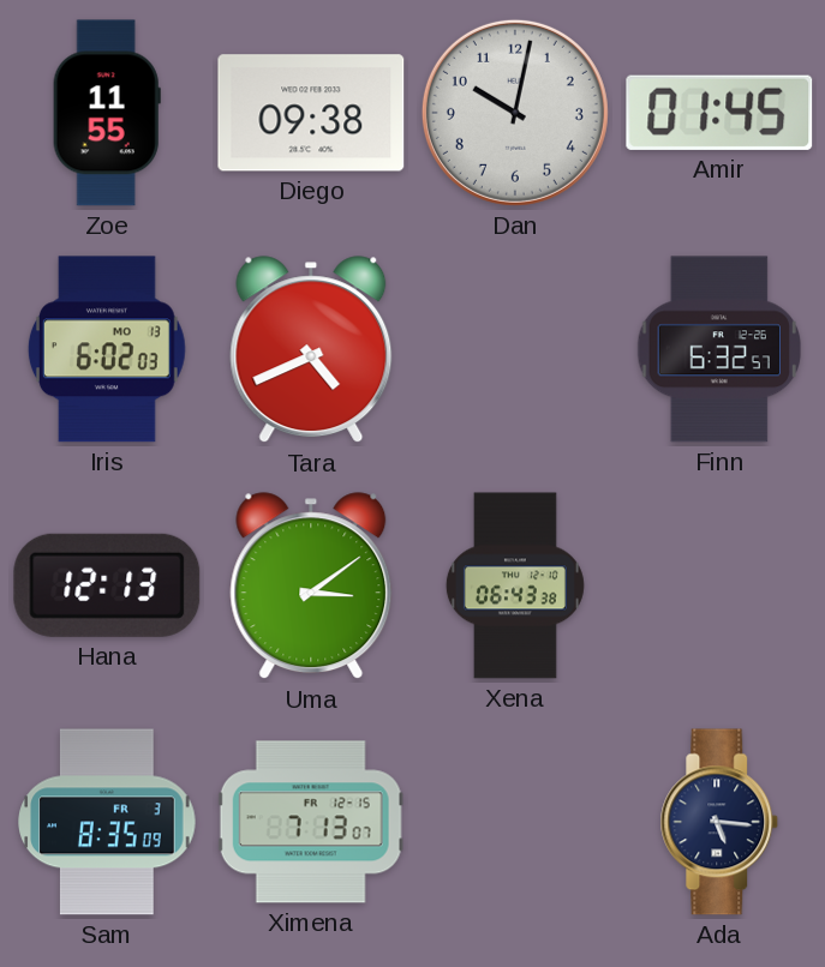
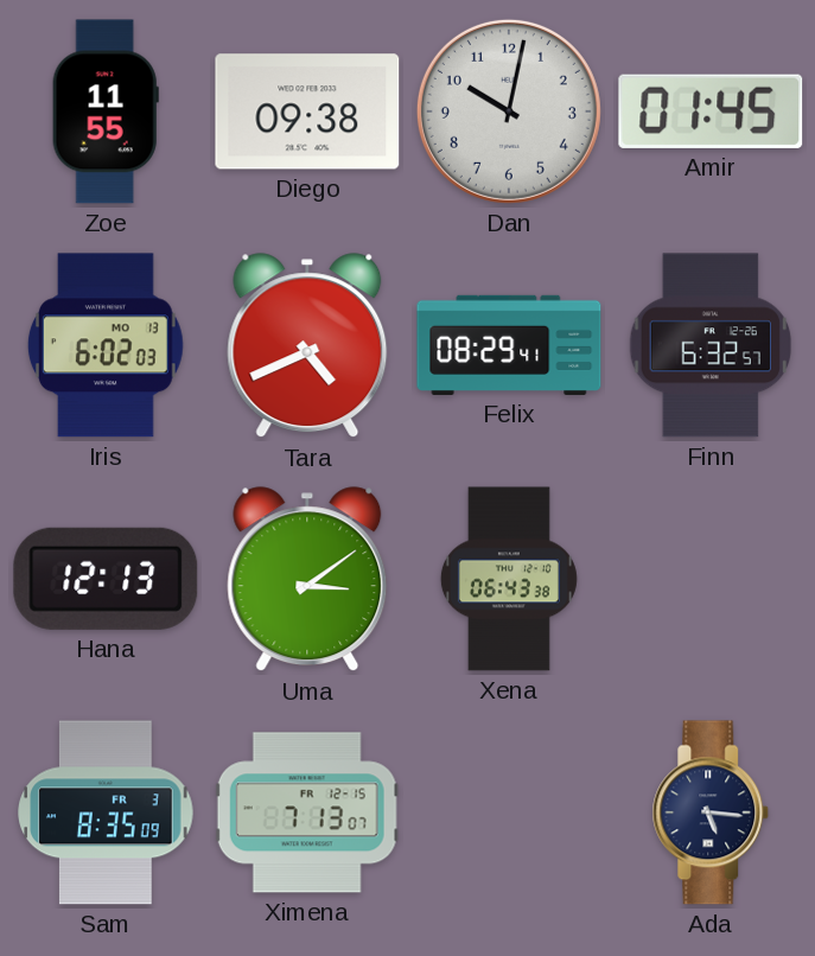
Felix: none -> 08:29
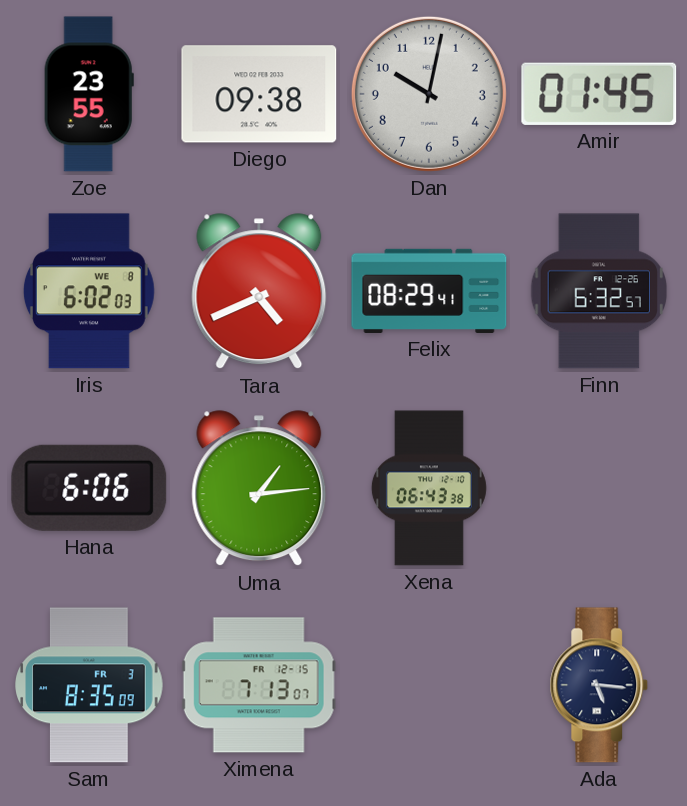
Zoe: 11:55 -> 23:55
Iris date: MO 13 -> WE 8
Hana: 12:13 -> 6:06
Uma: 3:09 -> 1:14
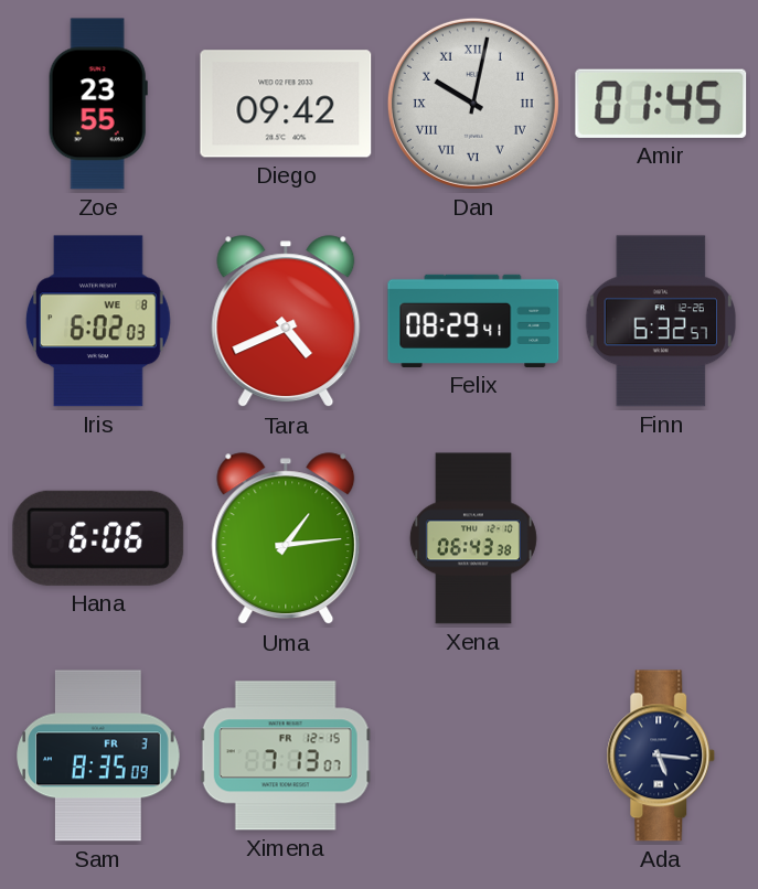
Diego: 09:38 -> 09:42
Dan numerals: Arabic -> Roman
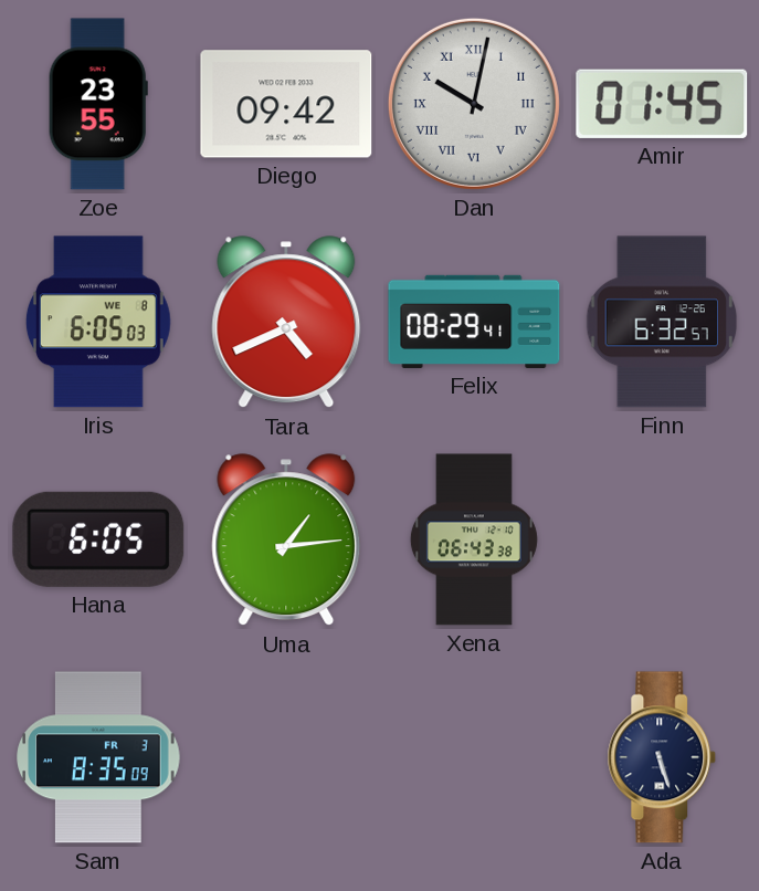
Iris: 6:02 -> 6:05
Hana: 6:06 -> 6:05
Ximena: 7:13 -> none
Ada: 5:16 -> 5:27
